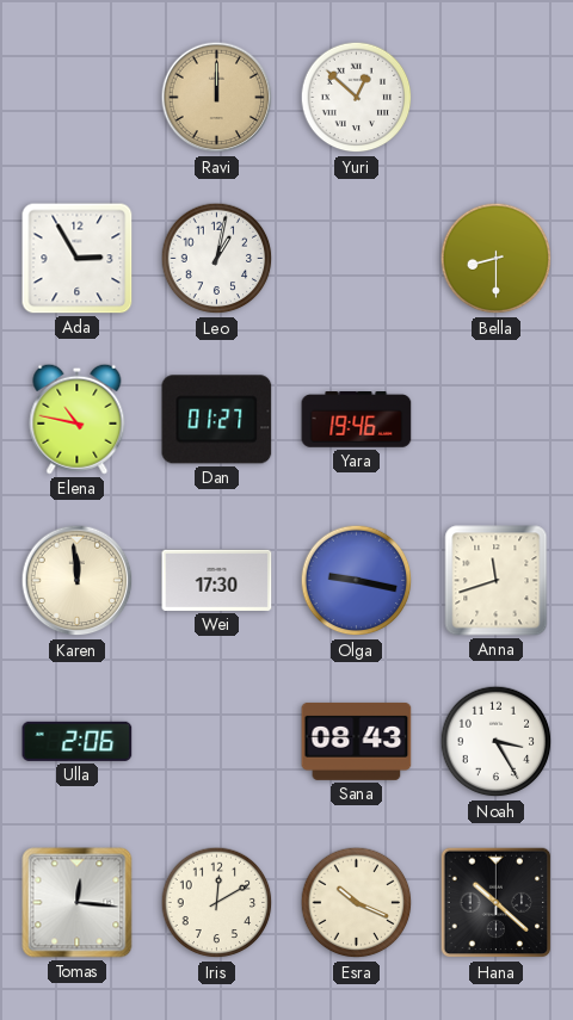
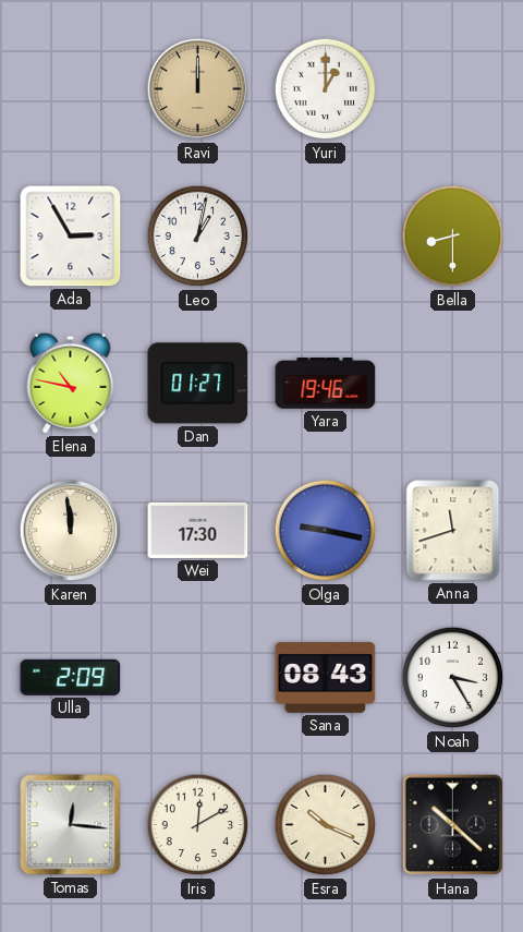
Yuri: 12:52 -> 1:00
Ulla: 2:06 -> 2:09
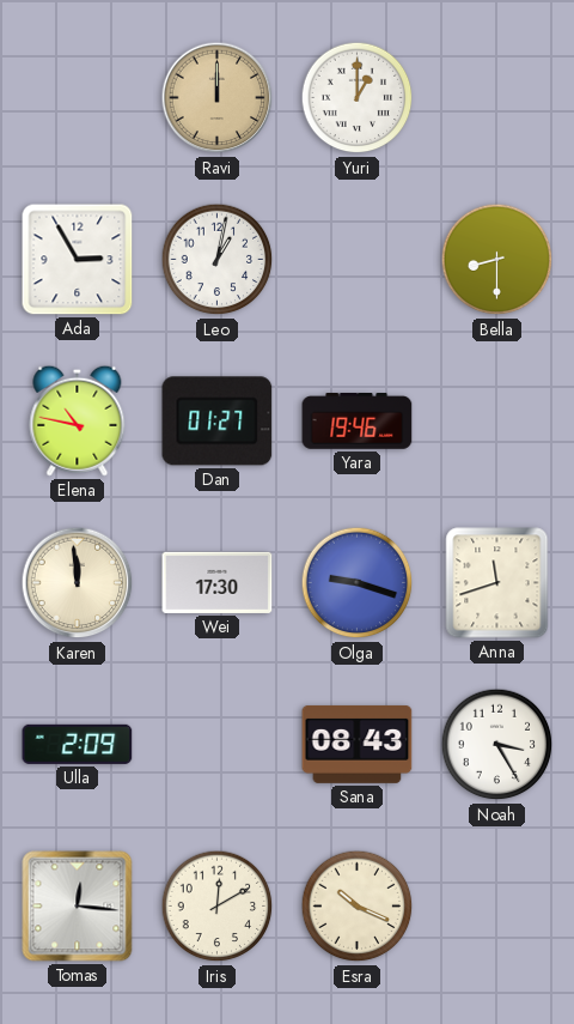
Olga: 9:17 -> 9:18
Hana: 10:22 -> none
